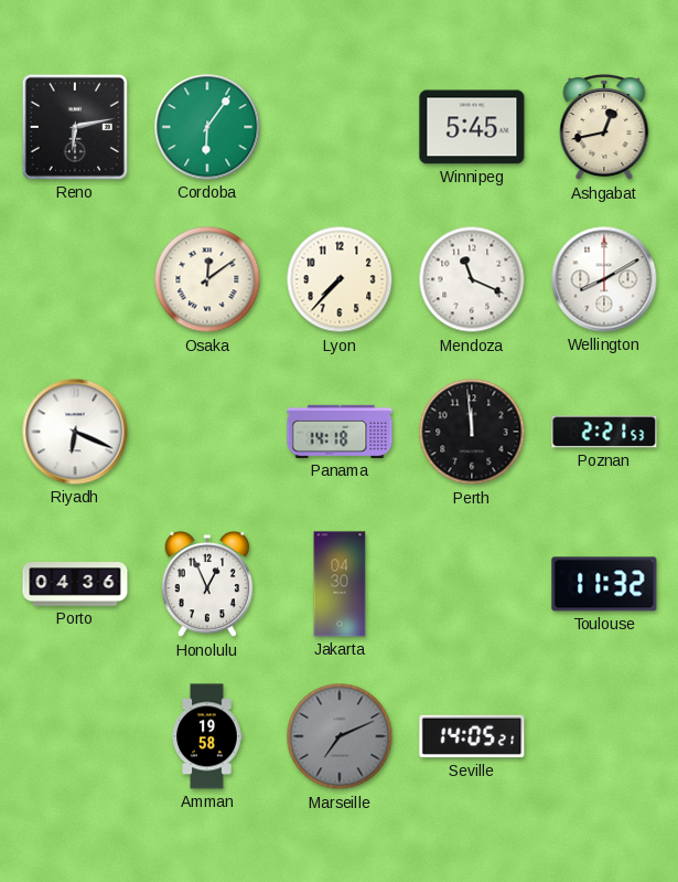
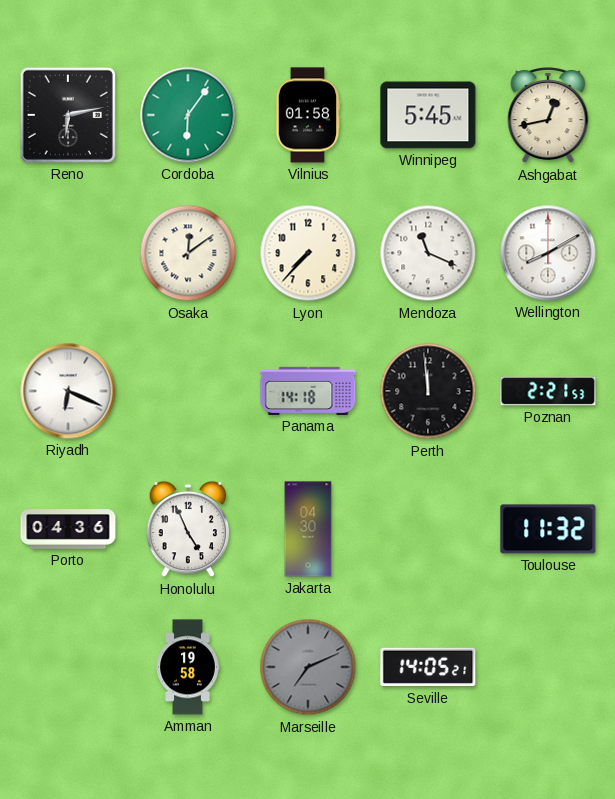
Vilnius: none -> 01:58
Honolulu: 12:56 -> 4:56
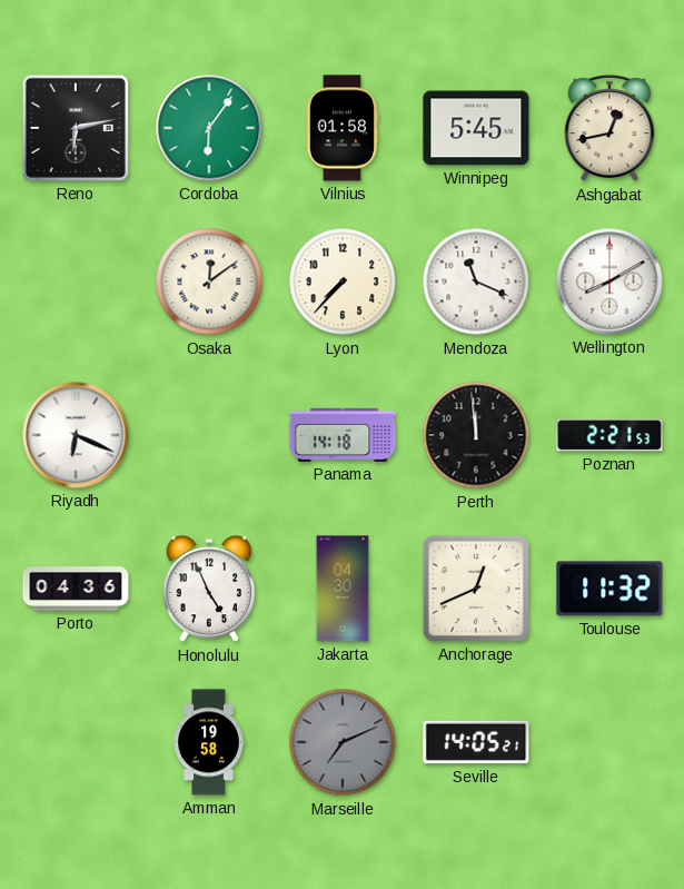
Anchorage: none -> 12:41
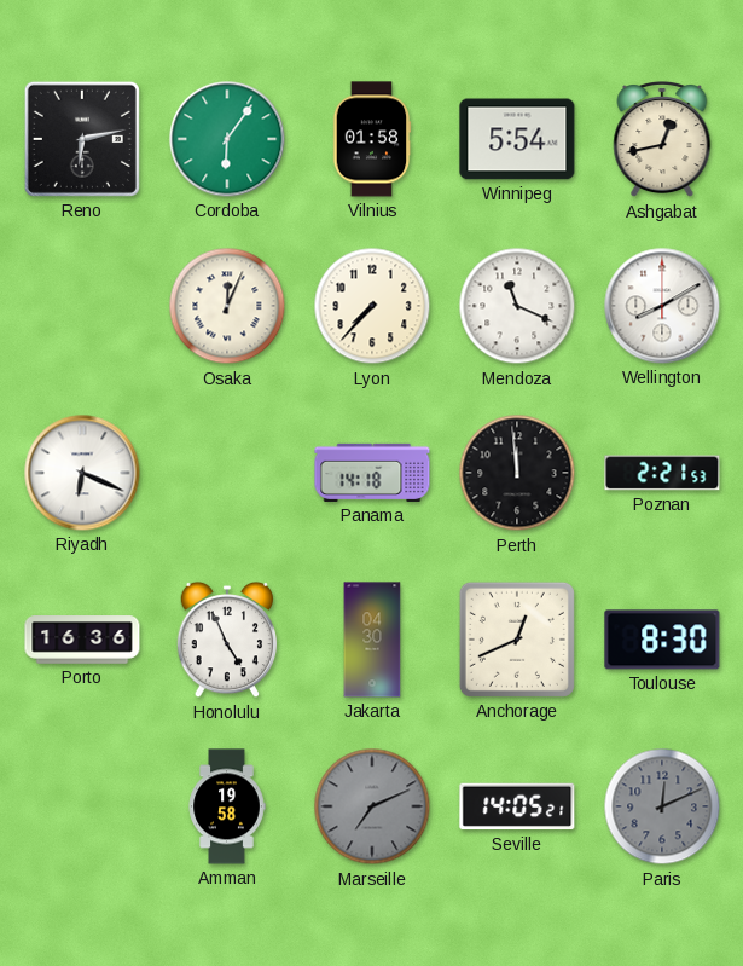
Winnipeg: 5:45 -> 5:54
Osaka: 12:09 -> 12:04
Porto: 04:36 -> 16:36
Toulouse: 11:32 -> 8:30
Paris: none -> 12:11
